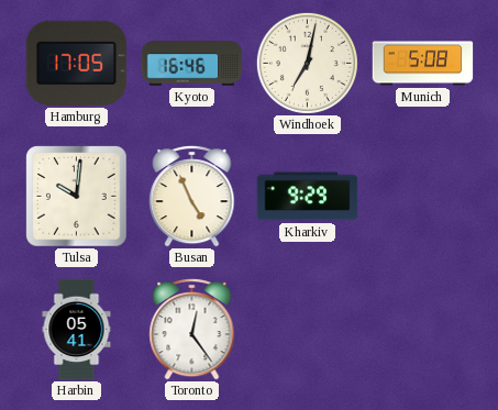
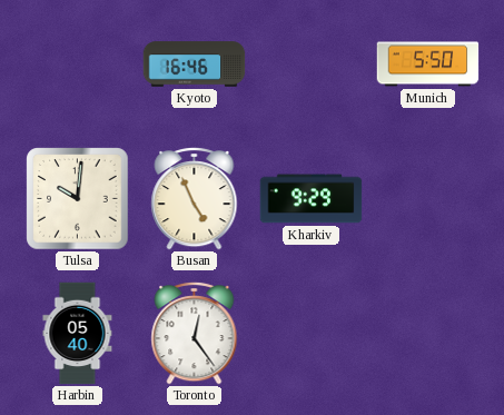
Hamburg: 17:05 -> none
Windhoek: 7:02 -> none
Munich: 5:08 -> 5:50
Harbin: 05:41 -> 05:40
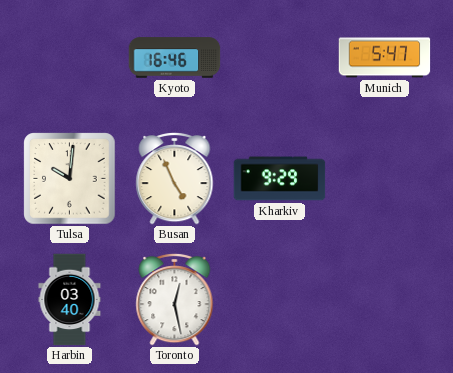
Munich: 5:50 -> 5:47
Harbin: 05:40 -> 03:40
Toronto: 12:24 -> 12:28
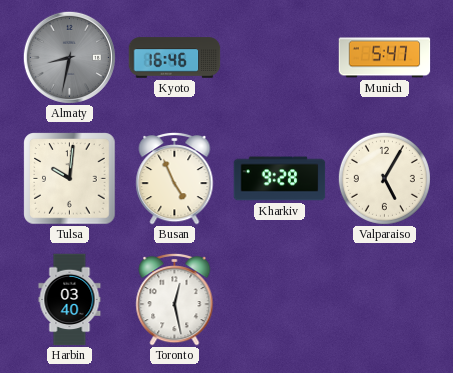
Almaty: none -> 8:32
Kharkiv: 9:29 -> 9:28
Valparaiso: none -> 5:05
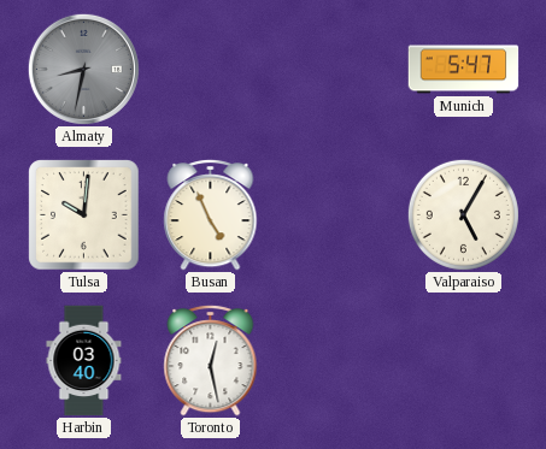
Kyoto: 16:46 -> none
Kharkiv: 9:28 -> none
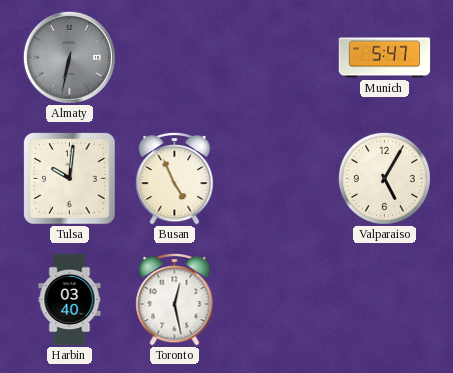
Almaty: 8:32 -> 6:32
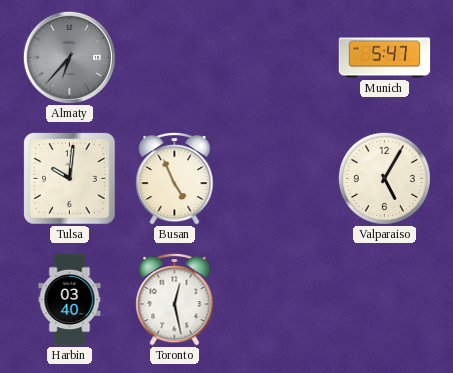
Almaty: 6:32 -> 6:37
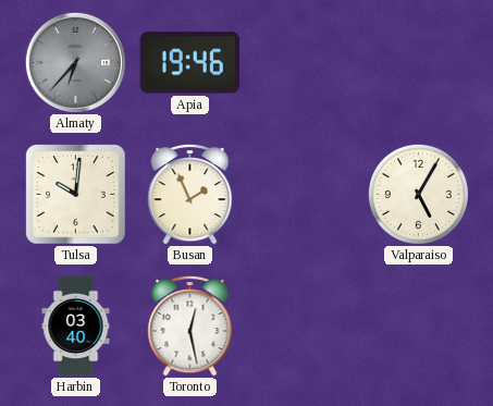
Apia: none -> 19:46
Munich: 5:47 -> none
Busan: 4:56 -> 1:56
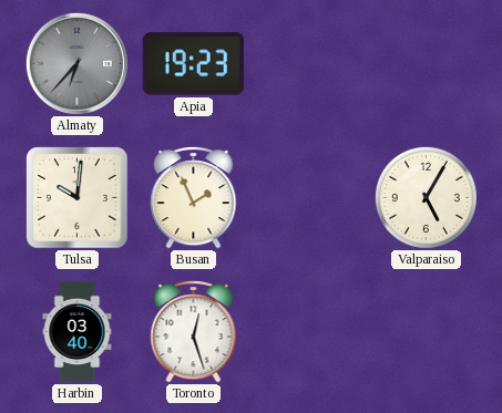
Apia: 19:46 -> 19:23
Toronto: 12:28 -> 12:27
